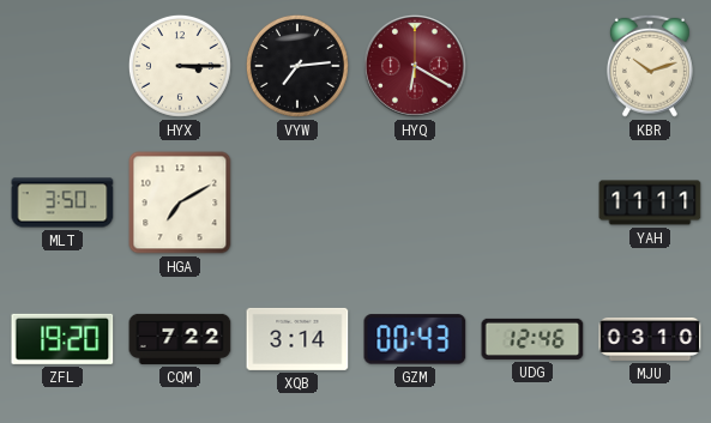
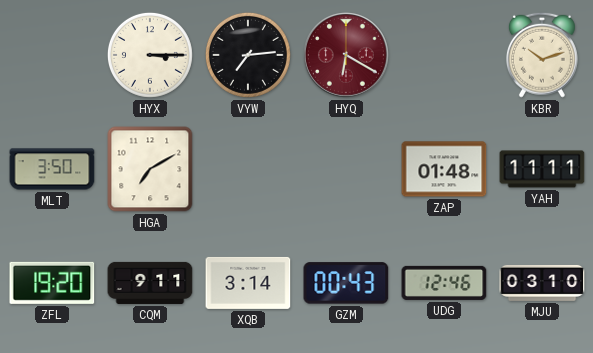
ZAP: none -> 01:48
CQM: 7:22 -> 9:11
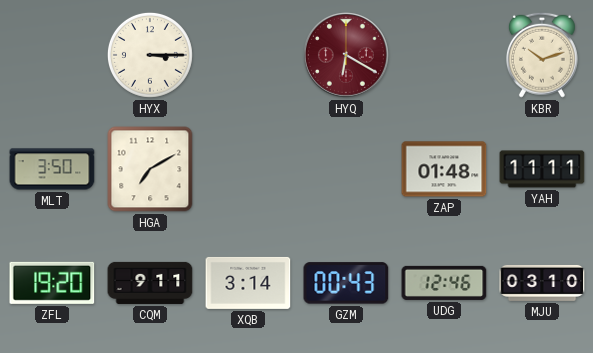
VYW: 7:14 -> none
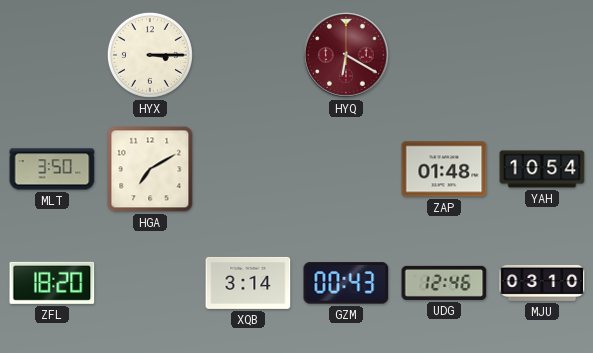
KBR: 10:12 -> none
YAH: 11:11 -> 10:54
ZFL: 19:20 -> 18:20
CQM: 9:11 -> none
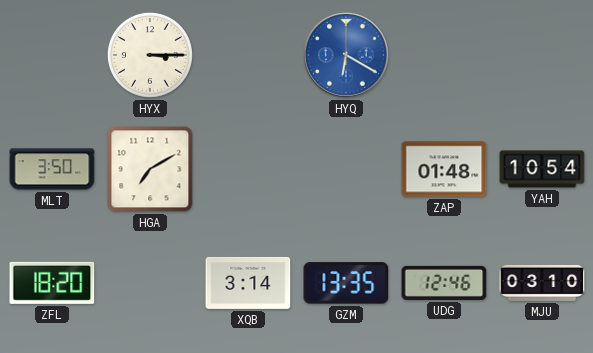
HYQ dial: burgundy -> blue
GZM: 00:43 -> 13:35
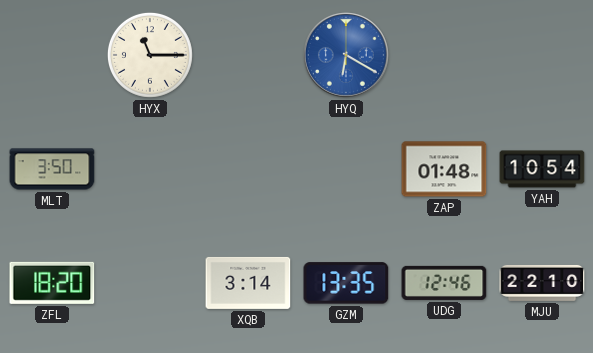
HYX: 3:15 -> 11:15
HGA: 7:10 -> none
MJU: 03:10 -> 22:10
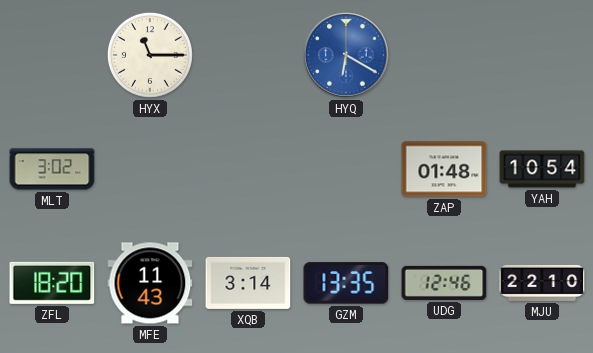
MLT: 3:50 -> 3:02
MFE: none -> 11:43
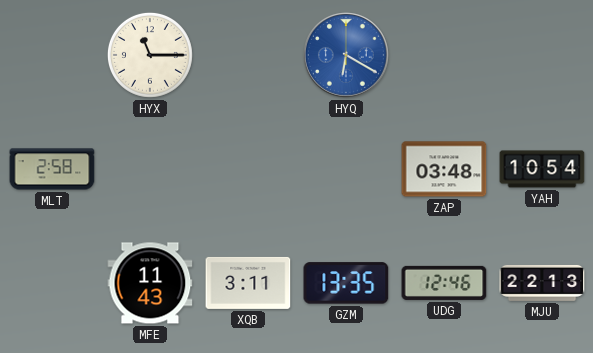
MLT: 3:02 -> 2:58
ZAP: 01:48 -> 03:48
ZFL: 18:20 -> none
XQB: 3:14 -> 3:11
MJU: 22:10 -> 22:13
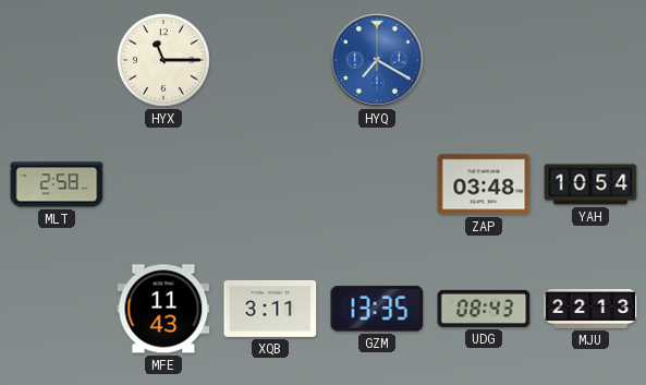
HYQ: 6:20 -> 7:20
UDG: 12:46 -> 08:43
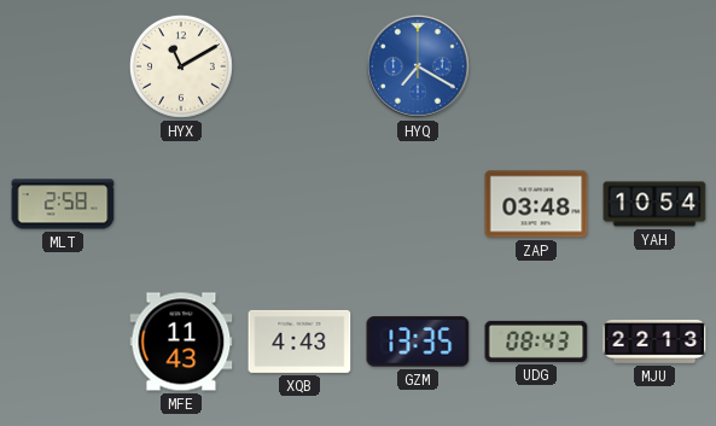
HYX: 11:15 -> 11:10
XQB: 3:11 -> 4:43
